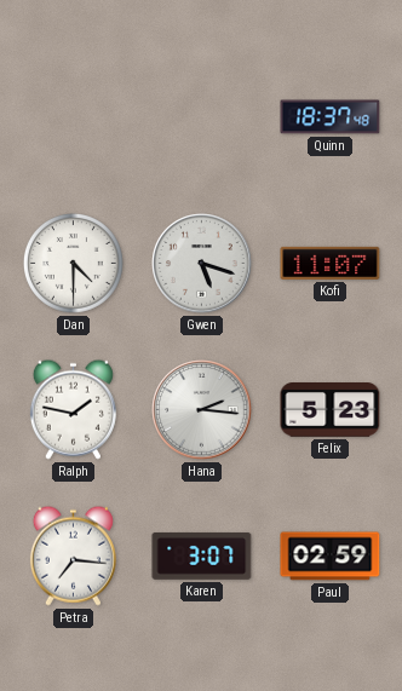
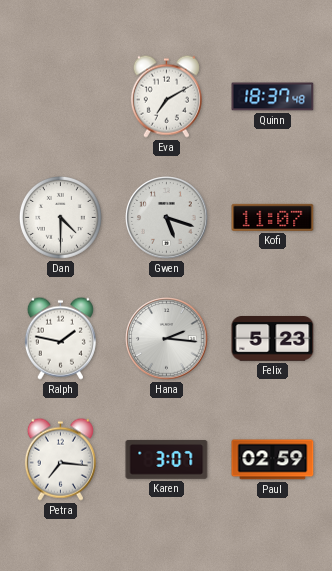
Eva: none -> 7:10
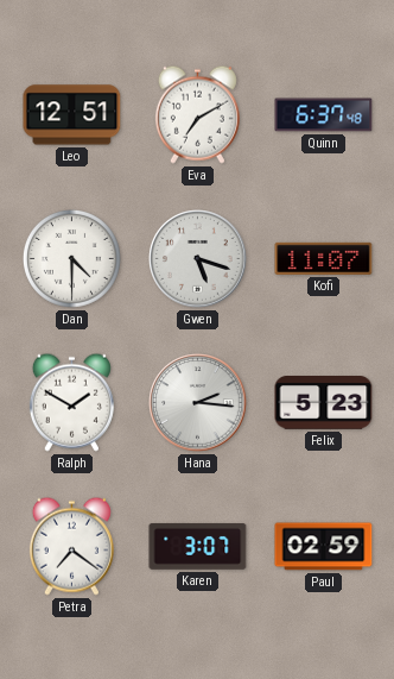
Leo: none -> 12:51
Quinn: 18:37 -> 6:37
Ralph: 1:47 -> 1:50
Petra: 7:16 -> 7:21
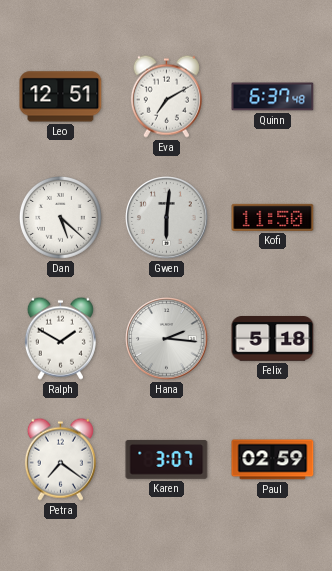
Dan: 4:30 -> 5:22
Gwen: 5:18 -> 6:01
Kofi: 11:07 -> 11:50
Felix: 5:23 -> 5:18
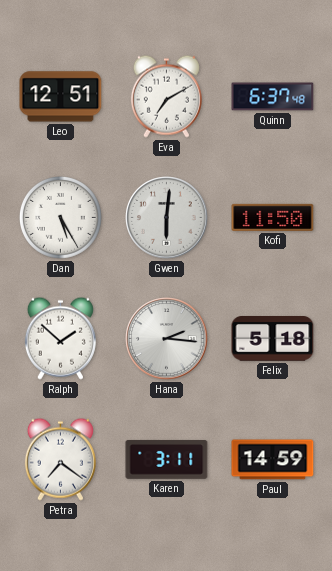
Dan: 5:22 -> 5:25
Ralph: 1:50 -> 1:52
Karen: 3:07 -> 3:11
Paul: 02:59 -> 14:59
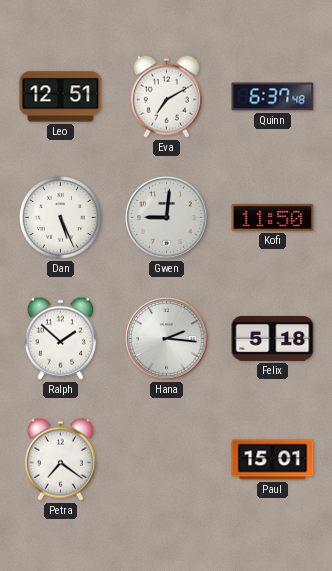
Dan: 5:25 -> 5:26
Gwen: 6:01 -> 9:01
Karen: 3:11 -> none
Paul: 14:59 -> 15:01
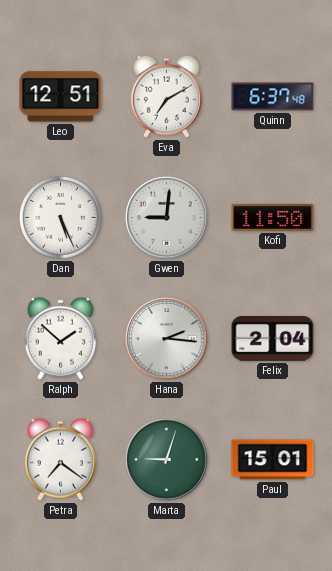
Felix: 5:18 -> 2:04
Marta: none -> 9:03
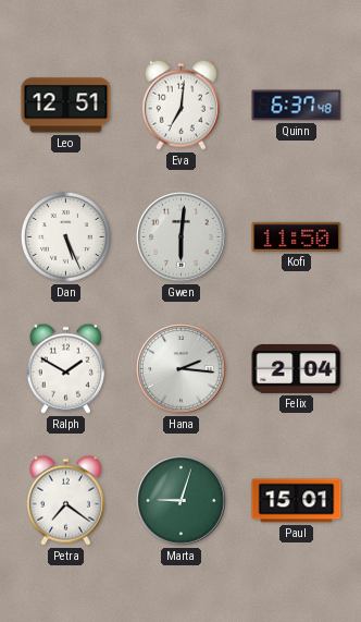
Eva: 7:10 -> 7:01
Gwen: 9:01 -> 6:01
Ralph: 1:52 -> 1:50
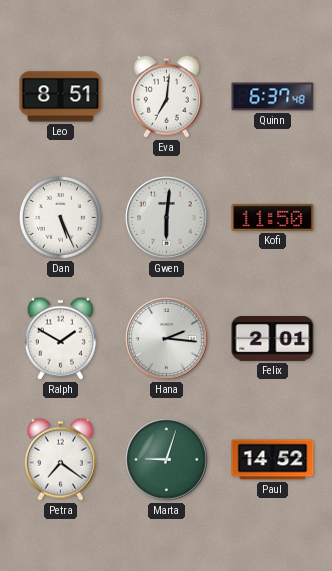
Leo: 12:51 -> 8:51
Felix: 2:04 -> 2:01
Paul: 15:01 -> 14:52
